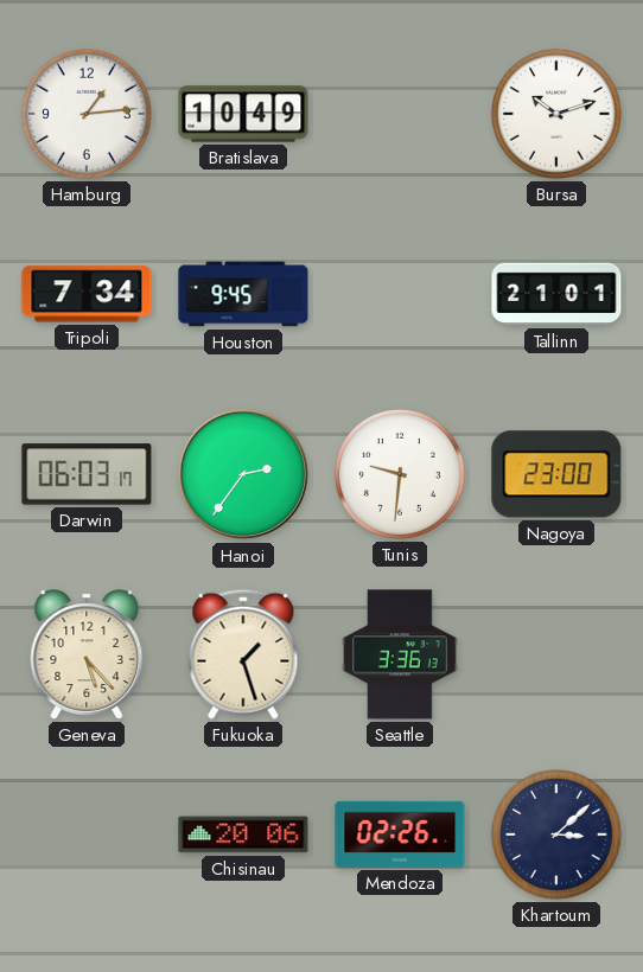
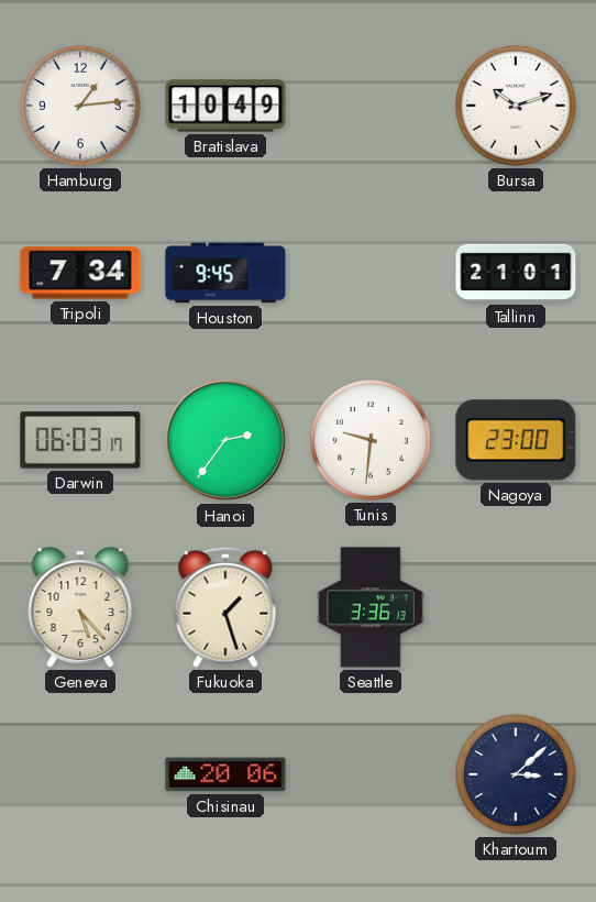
Mendoza: 02:26 -> none
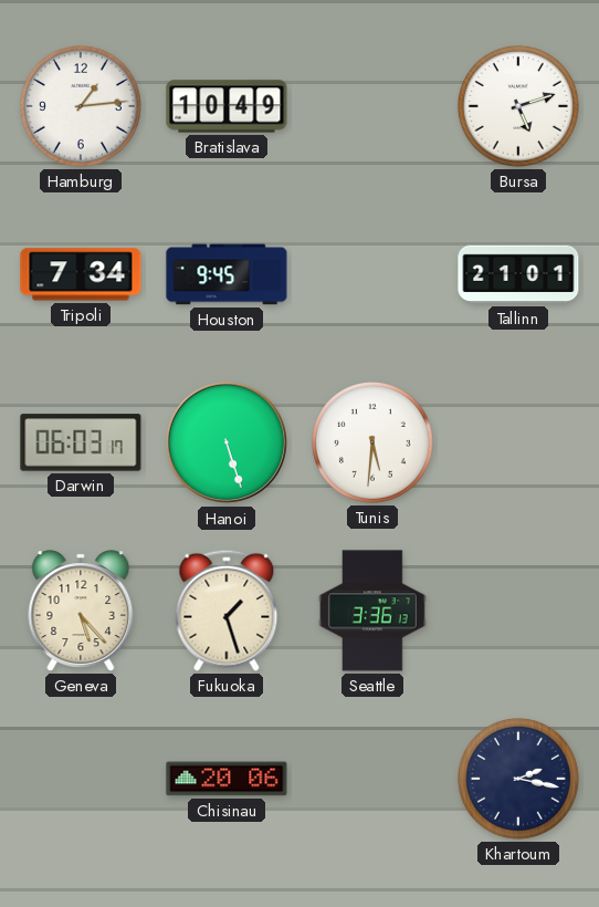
Bursa: 10:12 -> 5:12
Hanoi: 2:36 -> 5:27
Tunis: 9:31 -> 5:31
Nagoya: 23:00 -> none
Khartoum: 3:08 -> 2:17
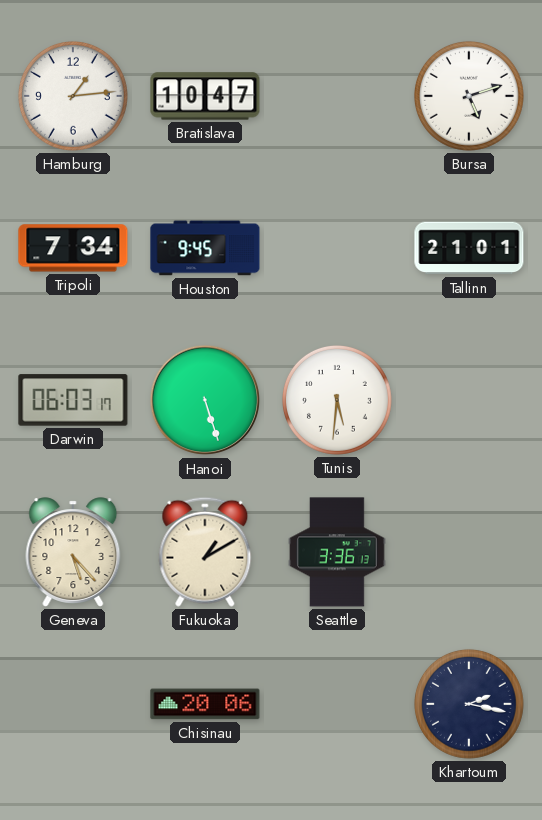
Bratislava: 10:49 -> 10:47
Fukuoka: 1:27 -> 1:10
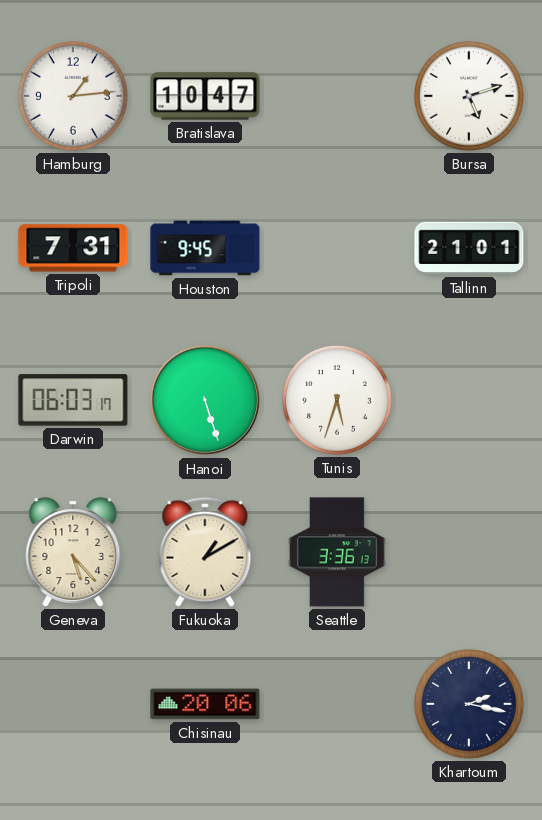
Tripoli: 7:34 -> 7:31
Tunis: 5:31 -> 5:33
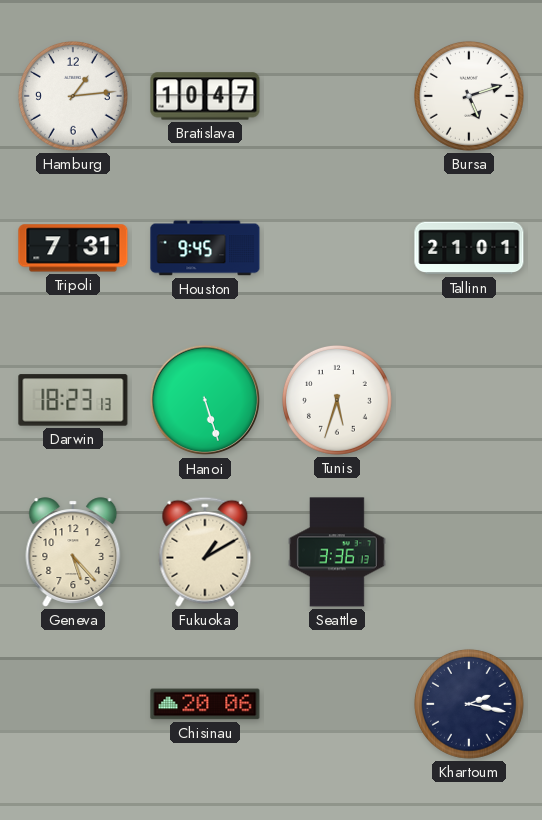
Darwin: 06:03 -> 18:23
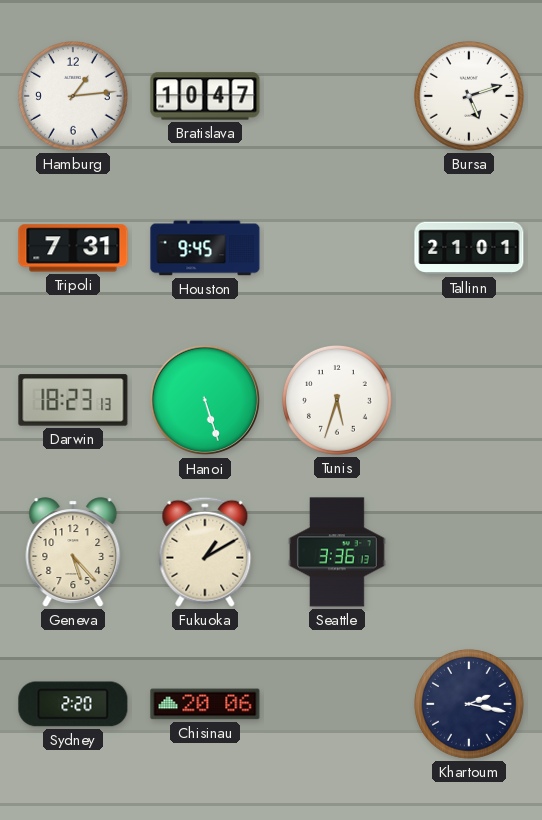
Sydney: none -> 2:20
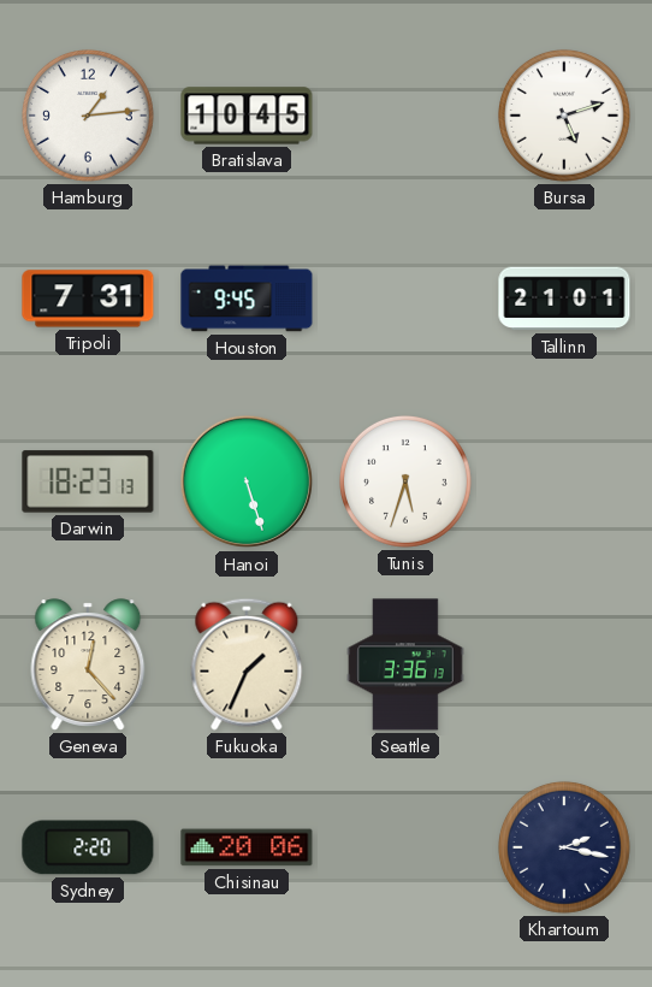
Bratislava: 10:47 -> 10:45
Geneva: 5:23 -> 12:23
Fukuoka: 1:10 -> 1:34
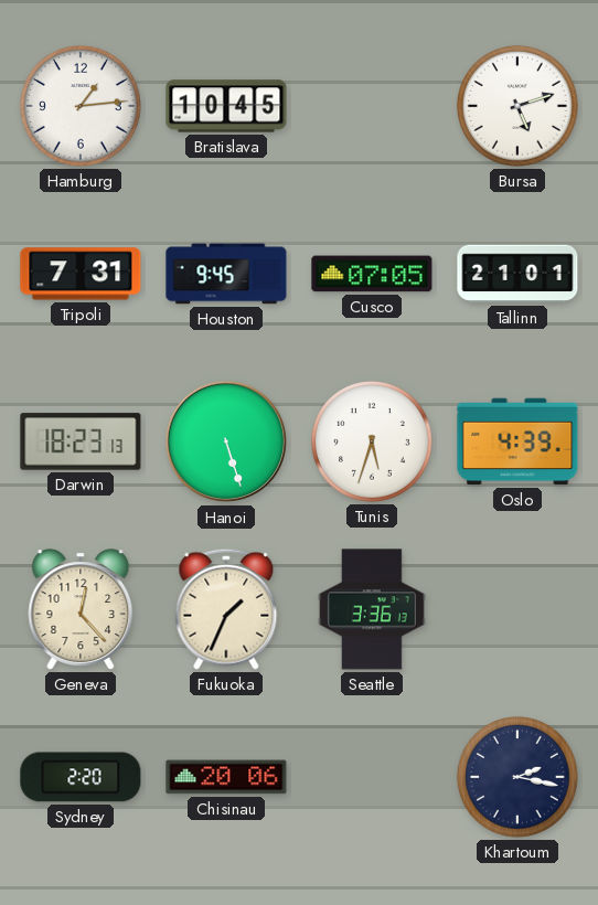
Cusco: none -> 07:05
Oslo: none -> 4:39
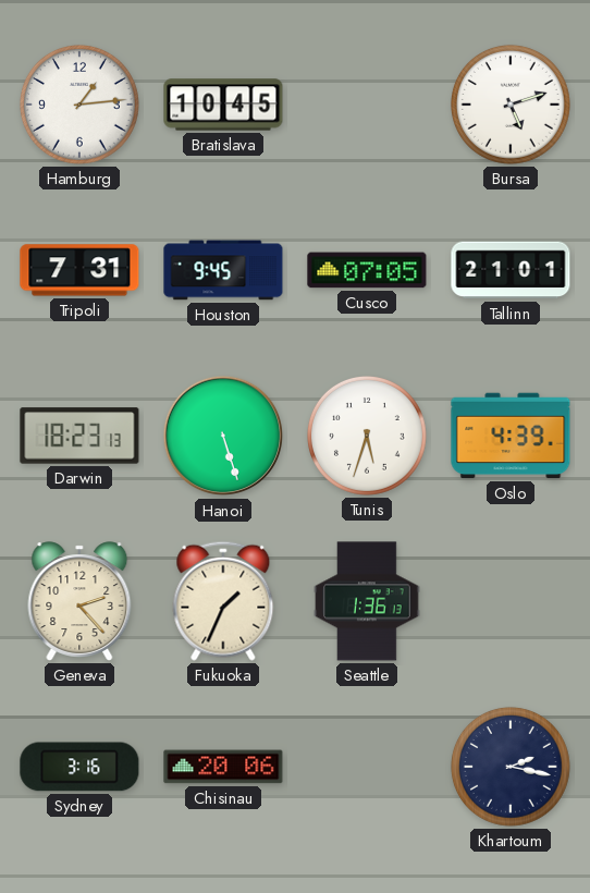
Geneva: 12:23 -> 2:23
Seattle: 3:36 -> 1:36
Sydney: 2:20 -> 3:16
